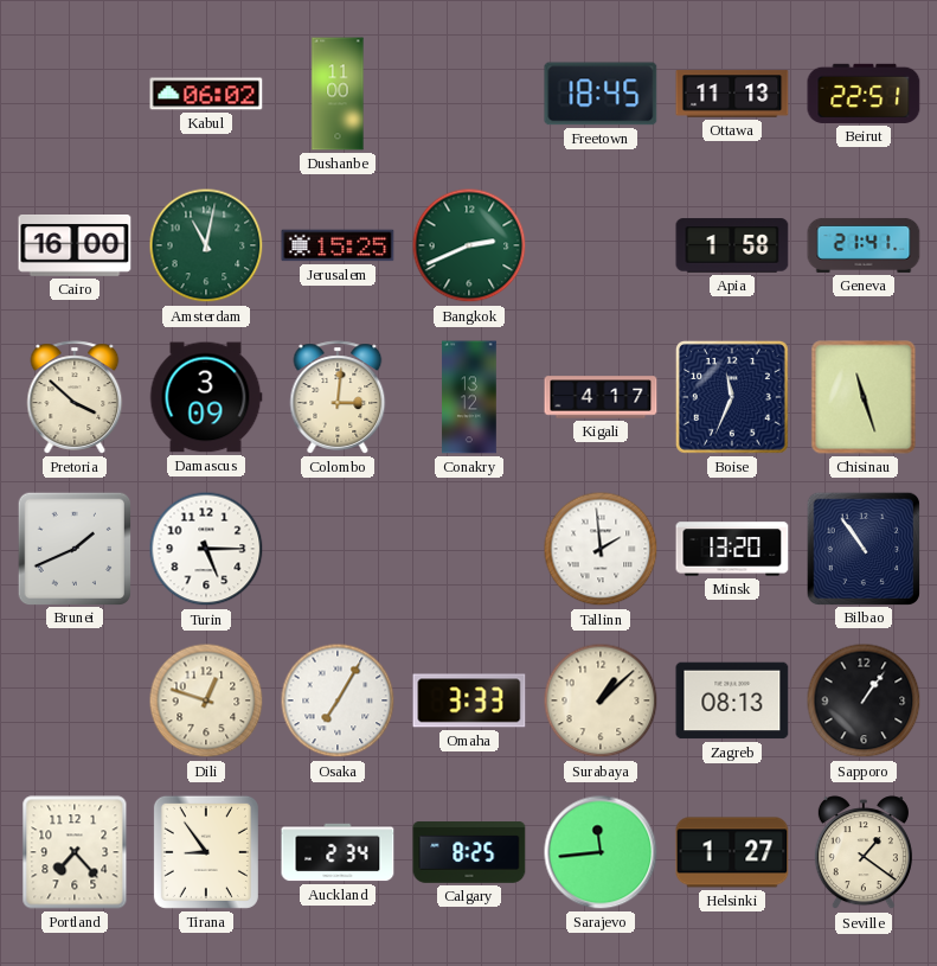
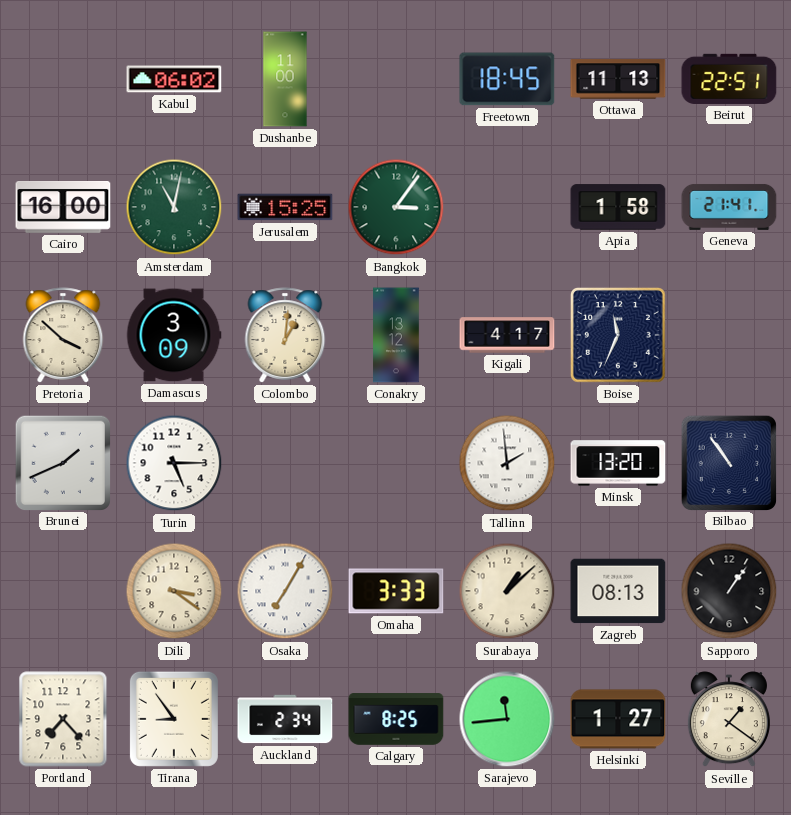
Bangkok: 2:41 -> 3:06
Colombo: 3:01 -> 1:01
Chisinau: 11:27 -> none
Dili: 12:48 -> 3:21
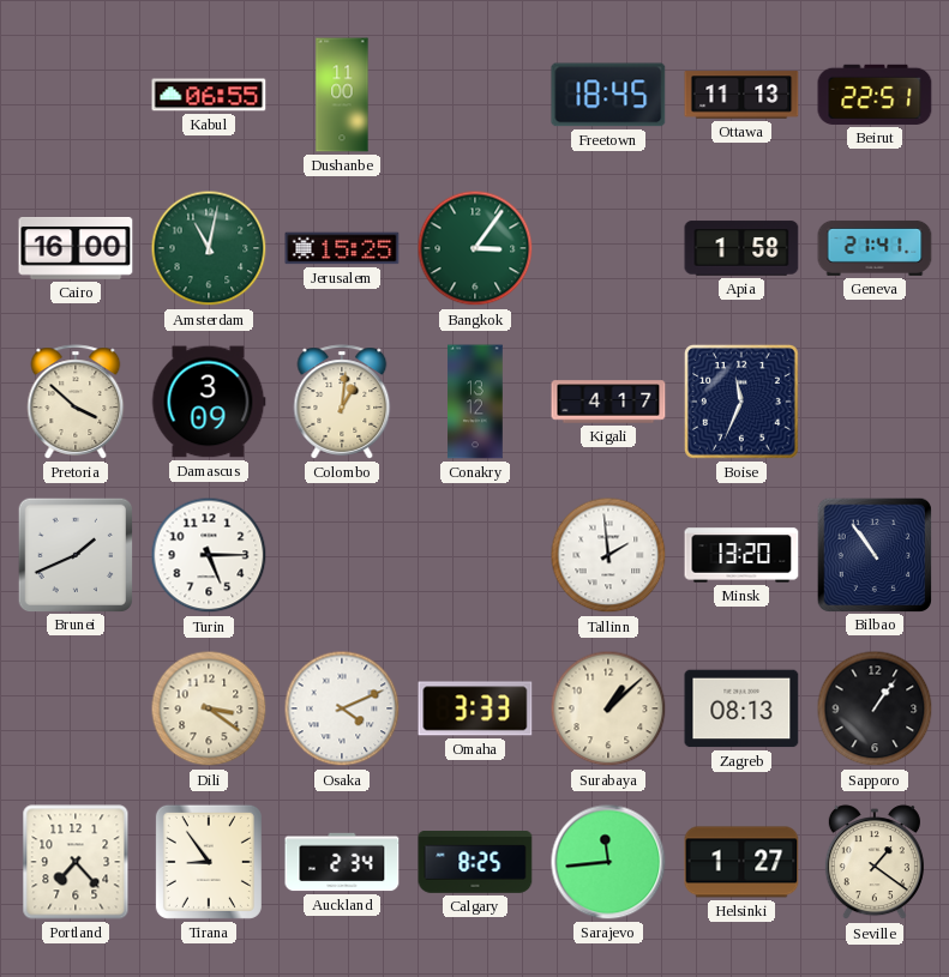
Kabul: 06:02 -> 06:55
Osaka: 7:05 -> 4:11
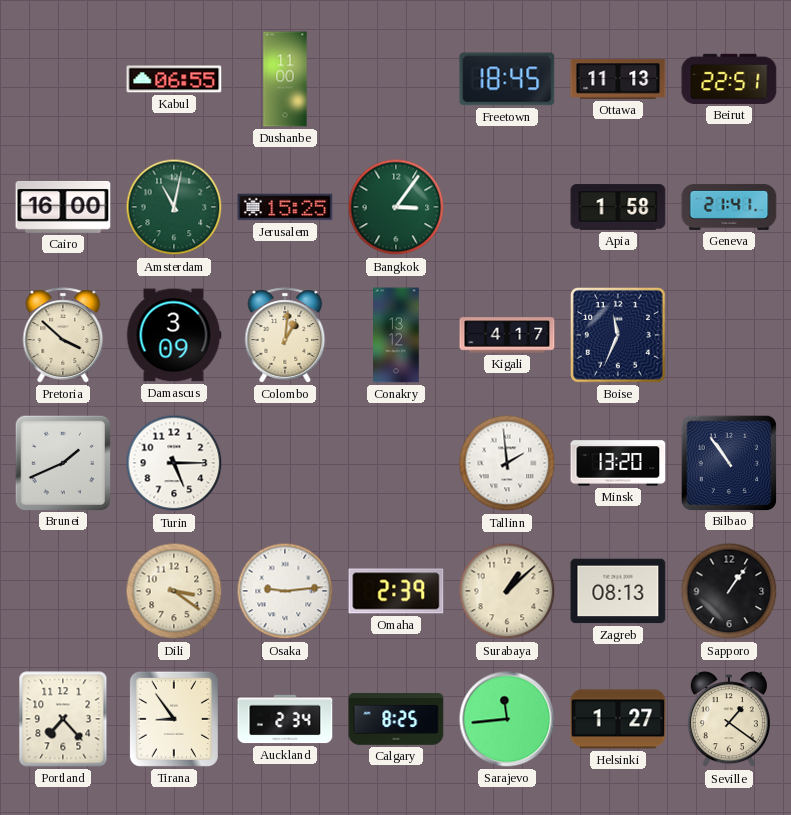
Osaka: 4:11 -> 9:14
Omaha: 3:33 -> 2:39
